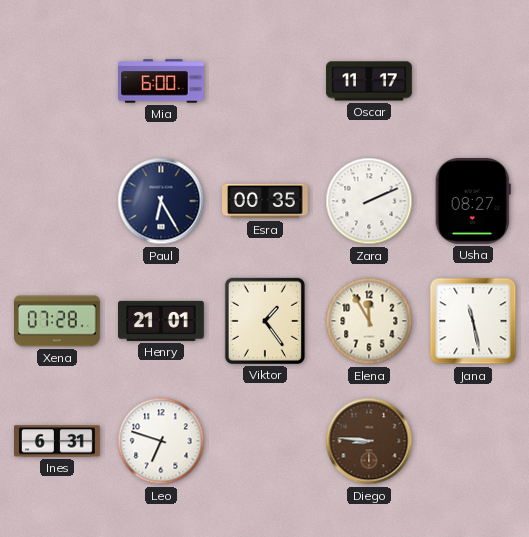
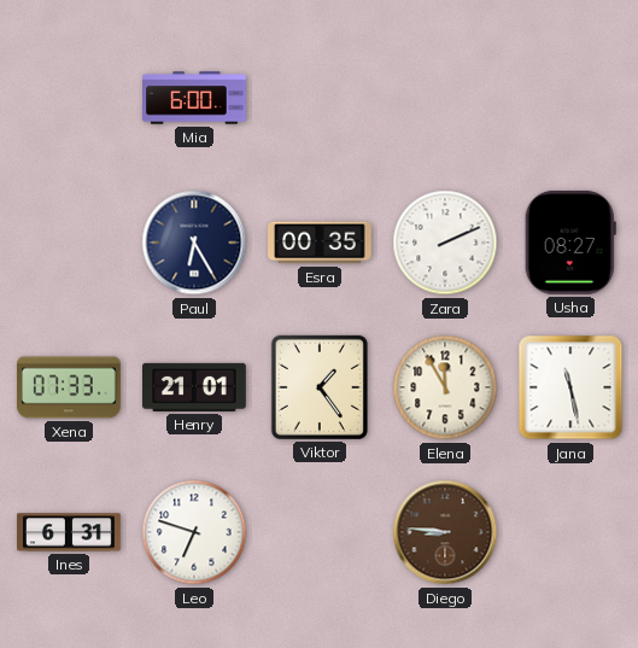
Oscar: 11:17 -> none
Xena: 07:28 -> 07:33
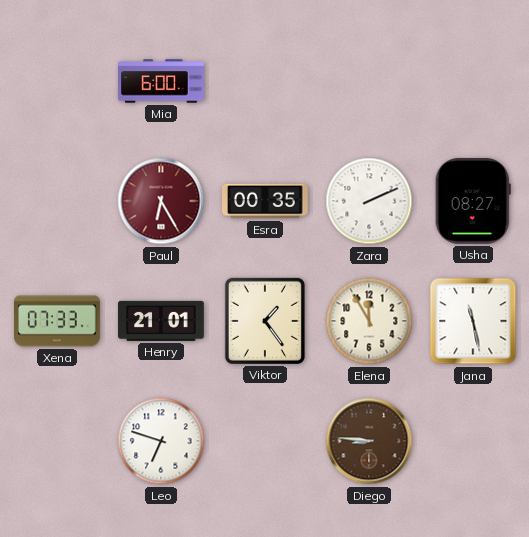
Paul dial: navy -> burgundy
Ines: 6:31 -> none
